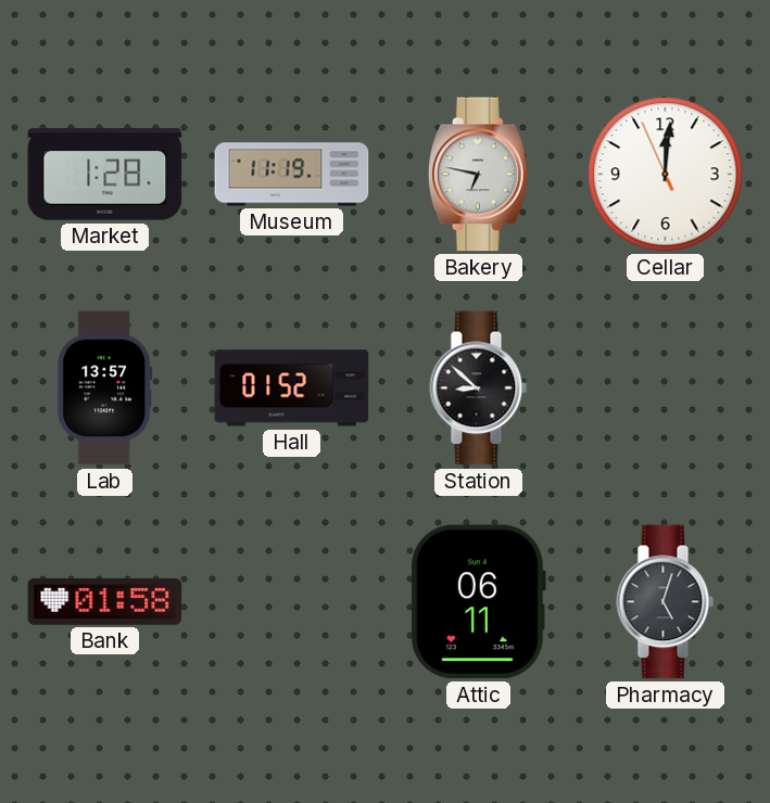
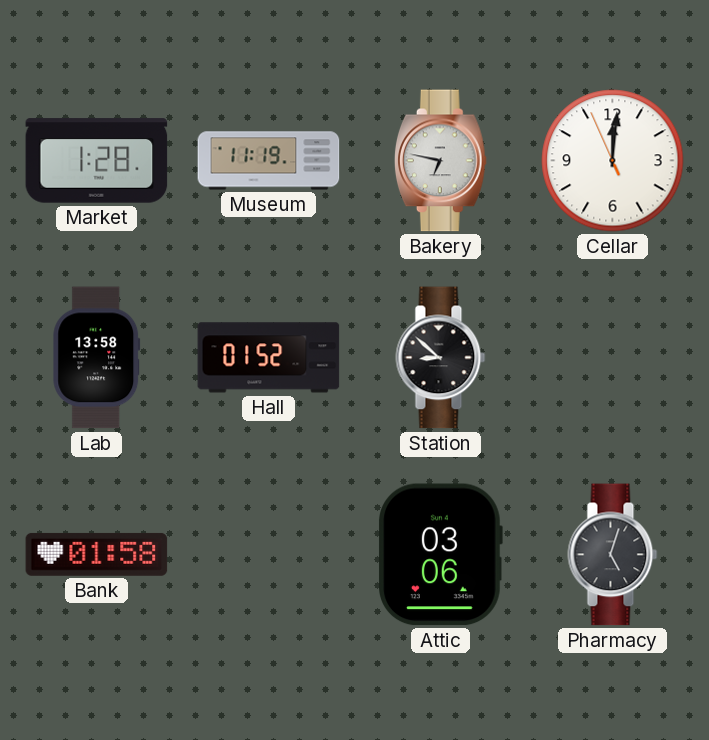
Lab: 13:57 -> 13:58
Attic: 06:11 -> 03:06
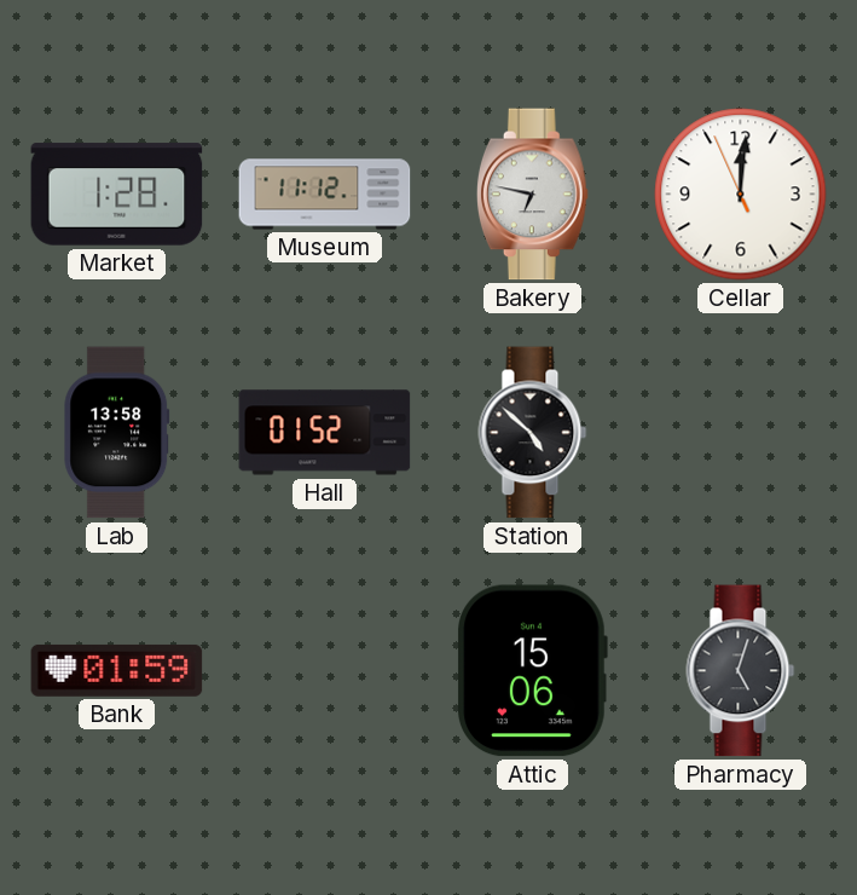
Museum: 11:19 -> 11:12
Station: 8:52 -> 4:52
Bank: 01:58 -> 01:59
Attic: 03:06 -> 15:06
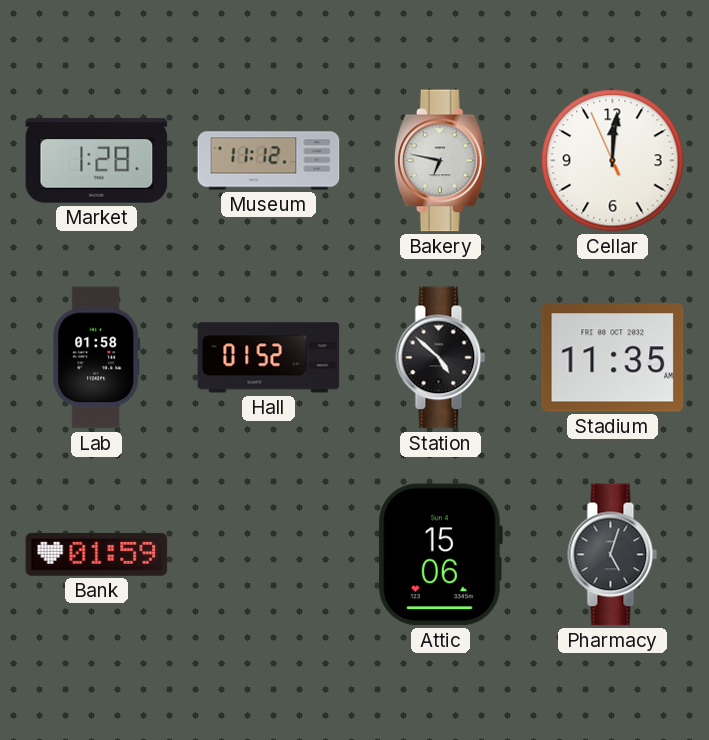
Lab: 13:58 -> 01:58
Stadium: none -> 11:35
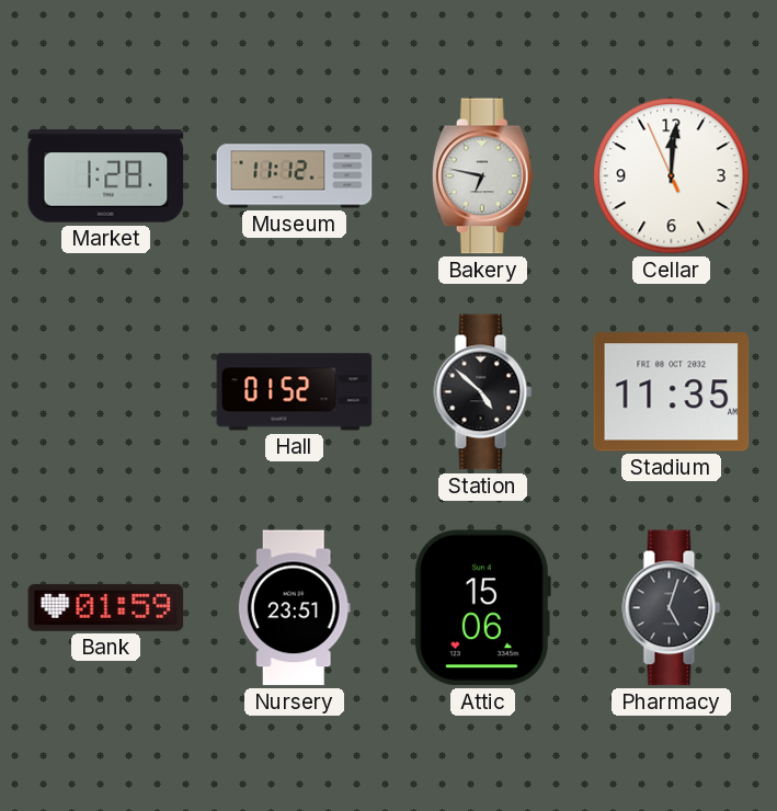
Lab: 01:58 -> none
Nursery: none -> 23:51
